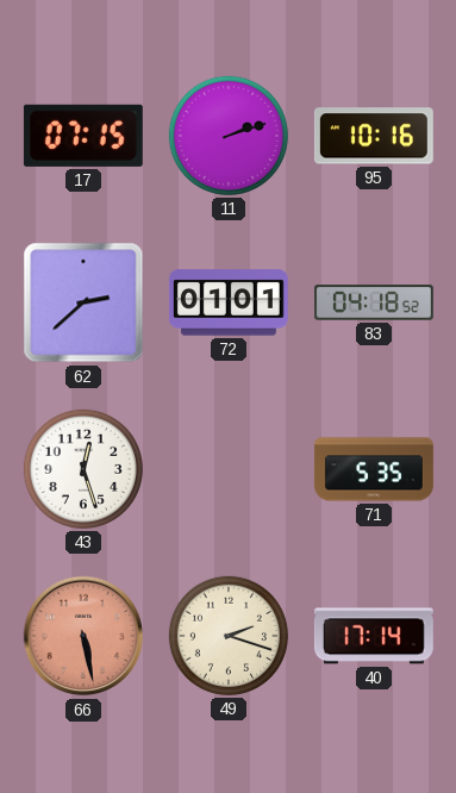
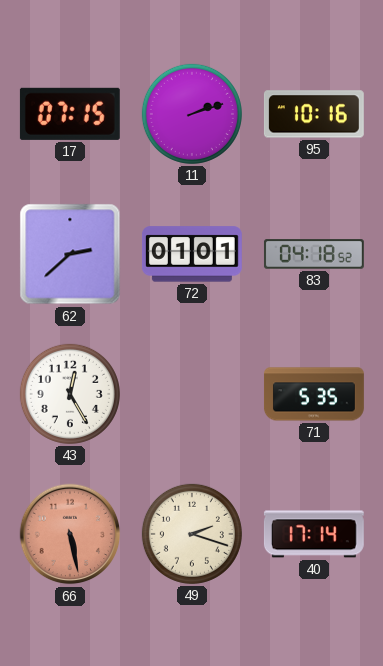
43: 12:27 -> 12:25
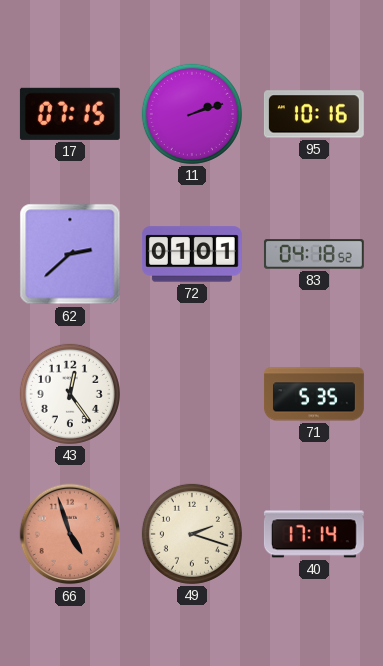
43: 12:25 -> 12:24
66: 5:28 -> 4:57
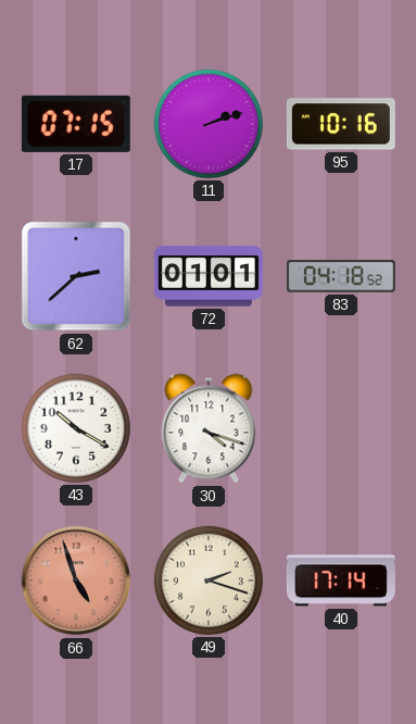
43: 12:24 -> 10:20
30: none -> 4:18
71: 5:35 -> none
